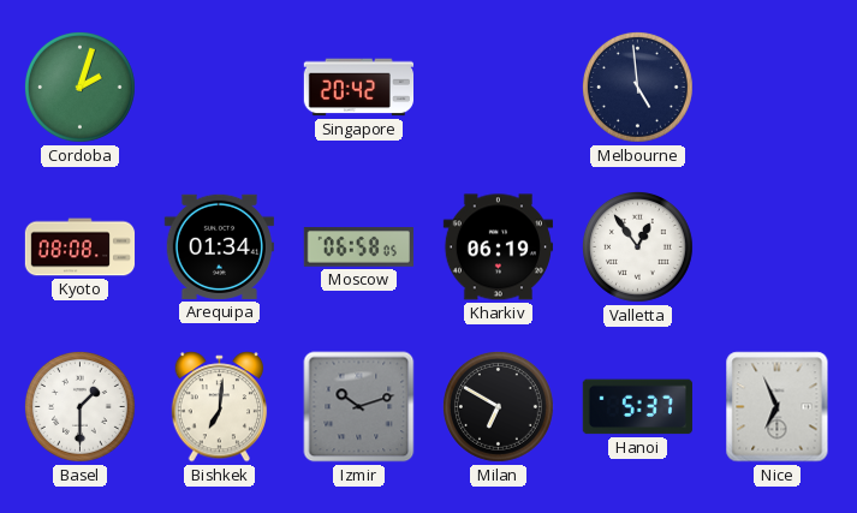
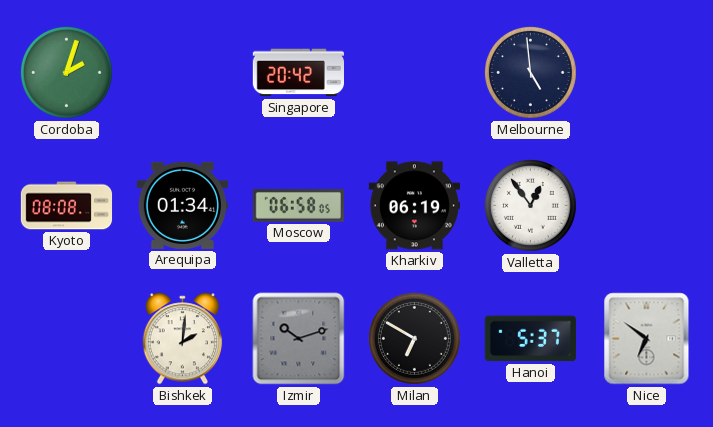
Basel: 1:30 -> none
Bishkek: 7:01 -> 2:01
Nice: 6:56 -> 6:51
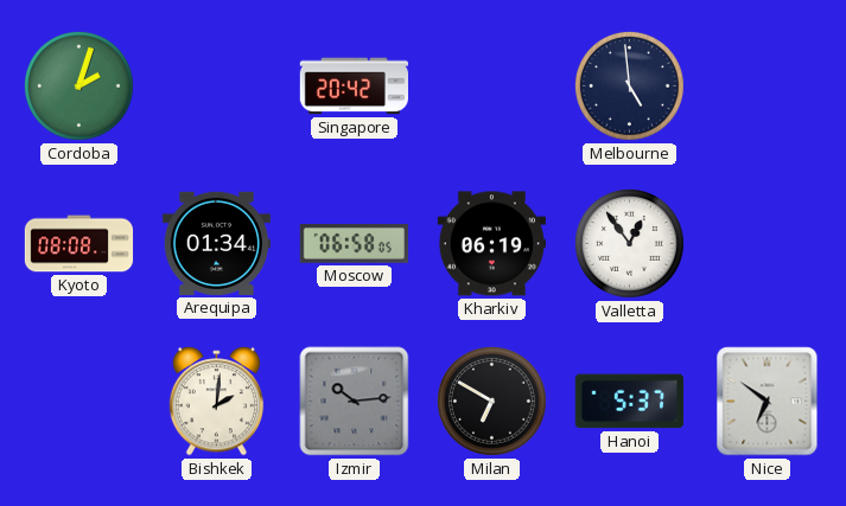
Izmir: 10:12 -> 10:14
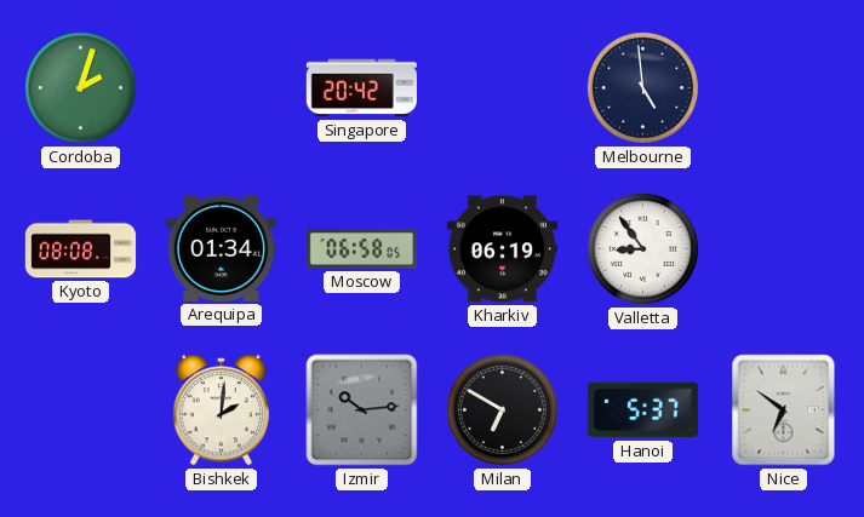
Valletta: 12:54 -> 8:54
